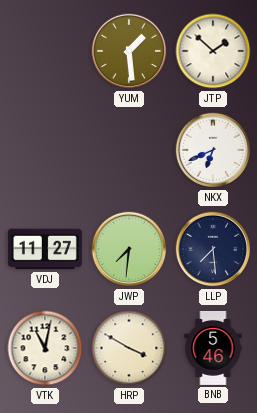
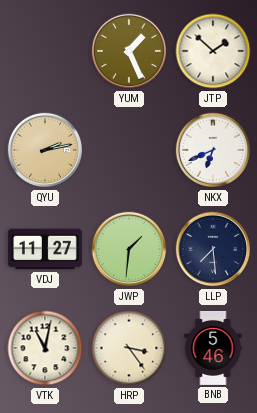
YUM: 1:29 -> 1:26
QYU: none -> 2:13
JWP: 7:31 -> 1:31
HRP: 3:50 -> 3:24
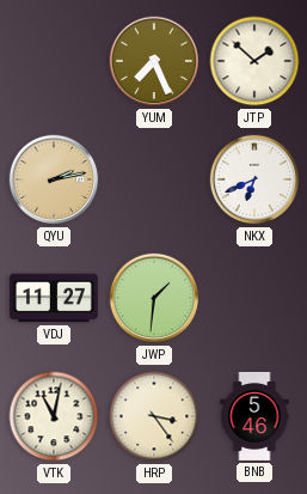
YUM: 1:26 -> 7:26
LLP: 7:29 -> none
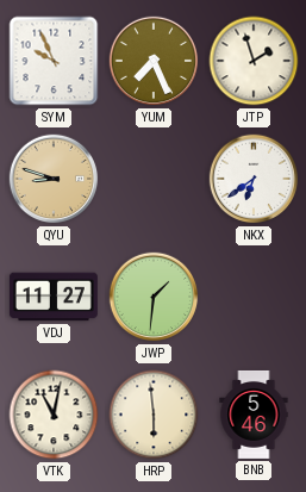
SYM: none -> 9:56
JTP: 1:52 -> 1:57
QYU: 2:13 -> 8:48
NKX: 6:41 -> 6:39
HRP: 3:24 -> 5:59
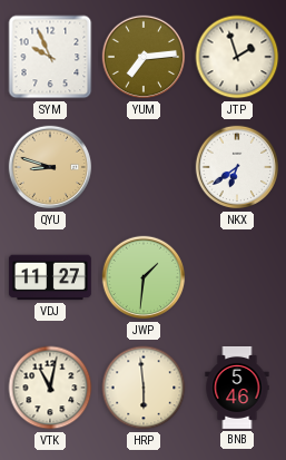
YUM: 7:26 -> 7:14
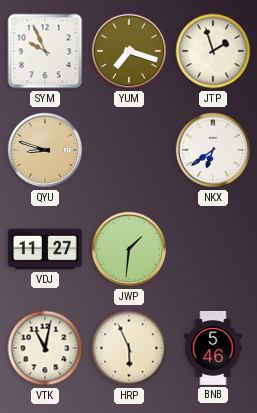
YUM: 7:14 -> 7:18
HRP: 5:59 -> 5:56
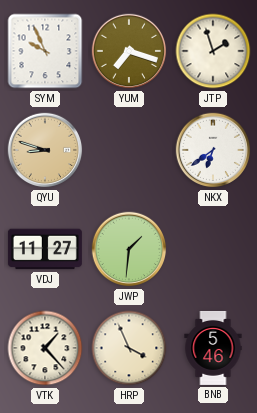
VTK: 11:02 -> 1:23
HRP: 5:56 -> 3:56
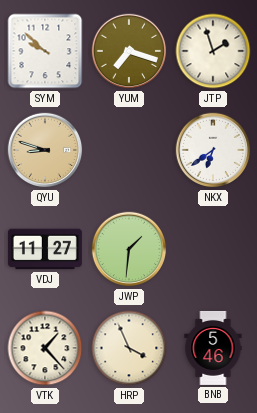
SYM: 9:56 -> 9:52
